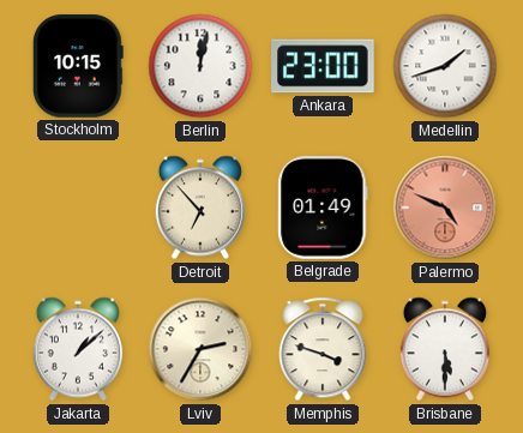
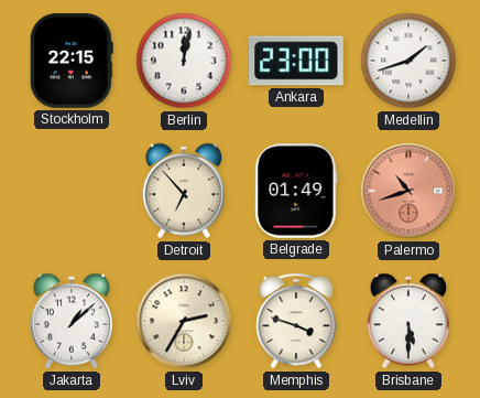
Stockholm: 10:15 -> 22:15
Palermo: 4:49 -> 10:42
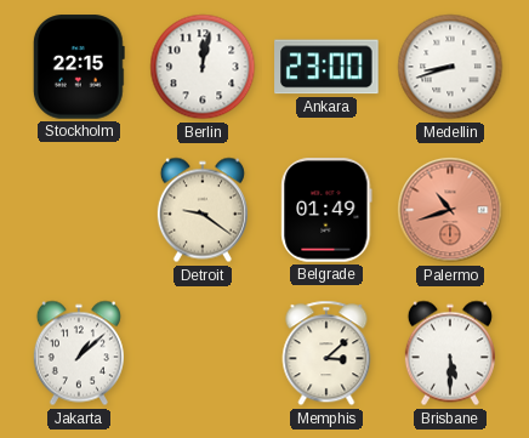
Medellin: 1:42 -> 8:42
Detroit: 6:53 -> 9:21
Lviv: 2:35 -> none
Memphis: 3:48 -> 3:08
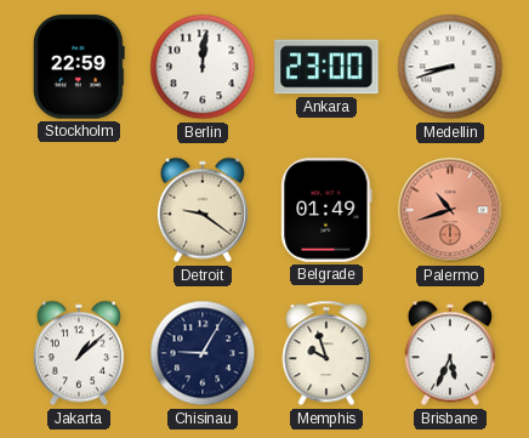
Stockholm: 22:15 -> 22:59
Berlin: 12:02 -> 12:01
Chisinau: none -> 9:05
Memphis: 3:08 -> 9:57
Brisbane: 5:30 -> 5:34
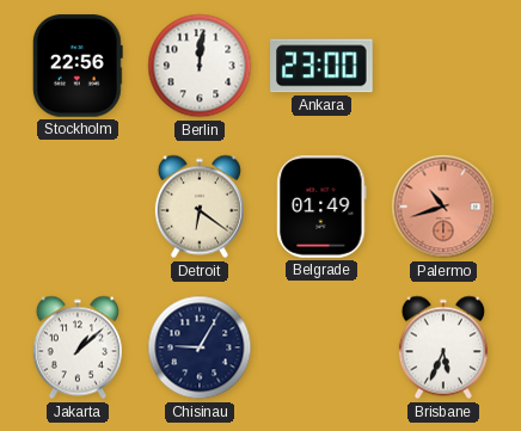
Stockholm: 22:59 -> 22:56
Medellin: 8:42 -> none
Detroit: 9:21 -> 6:21
Memphis: 9:57 -> none
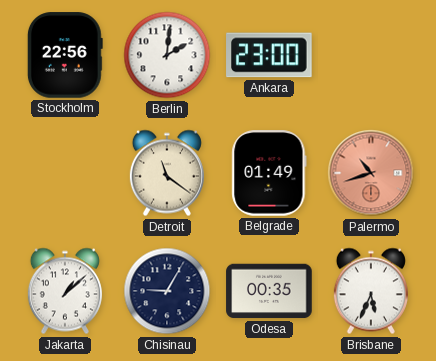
Berlin: 12:01 -> 2:01
Detroit: 6:21 -> 11:21
Odesa: none -> 00:35
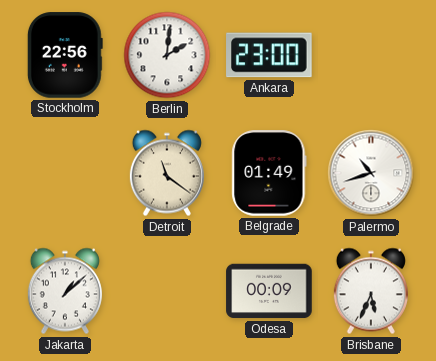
Palermo dial: salmon -> white
Chisinau: 9:05 -> none
Odesa: 00:35 -> 00:09
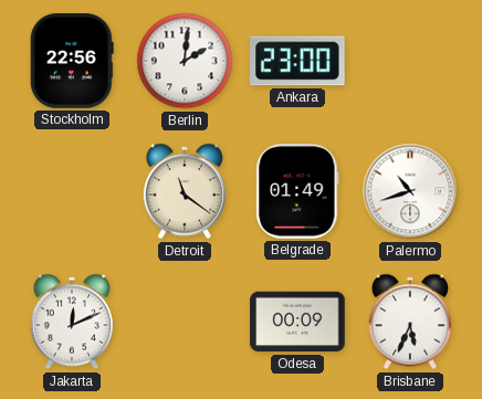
Jakarta: 1:08 -> 12:11
